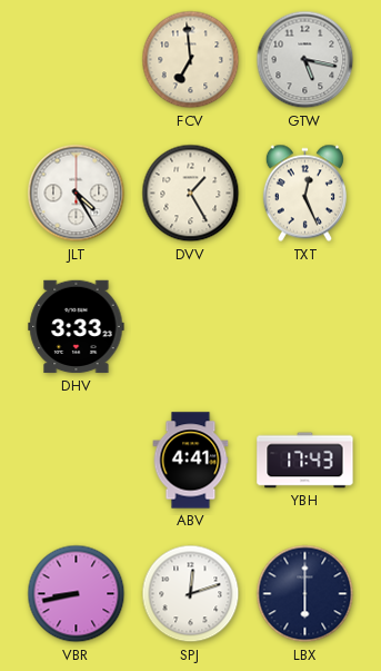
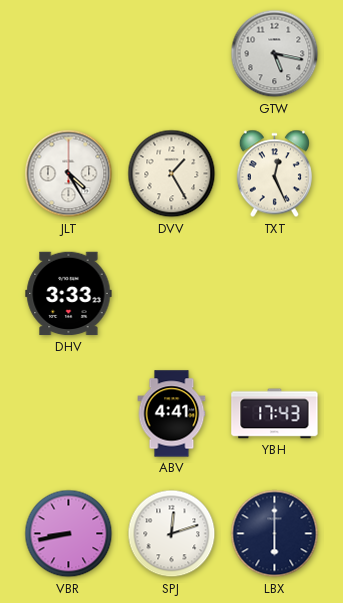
FCV: 6:59 -> none
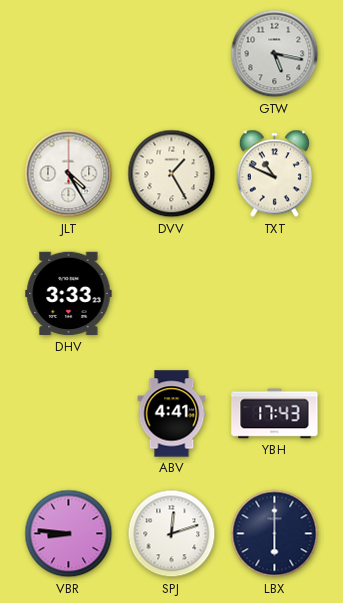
TXT: 12:26 -> 10:49
VBR: 8:43 -> 8:46
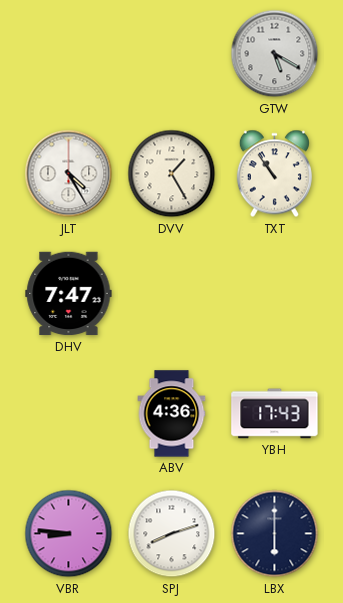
GTW: 5:17 -> 5:20
TXT: 10:49 -> 10:54
DHV: 3:33 -> 7:47
ABV: 4:41 -> 4:36
SPJ: 12:12 -> 8:12
